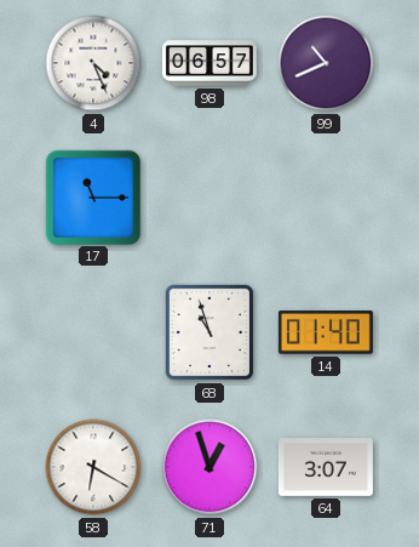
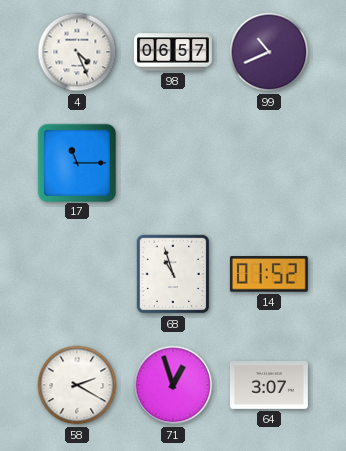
14: 01:40 -> 01:52
58: 6:20 -> 2:20
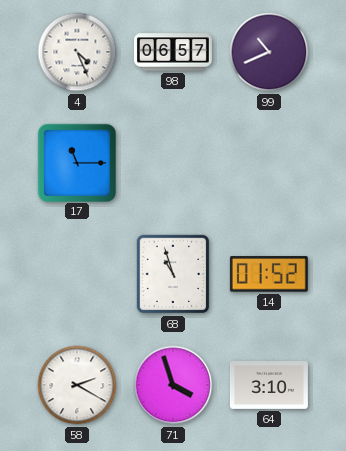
71: 12:57 -> 3:57
64: 3:07 -> 3:10
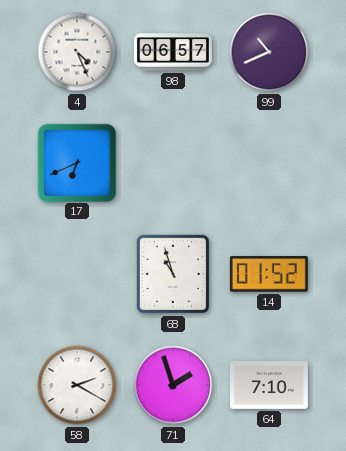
17: 11:15 -> 6:41
71: 3:57 -> 1:57
64: 3:10 -> 7:10
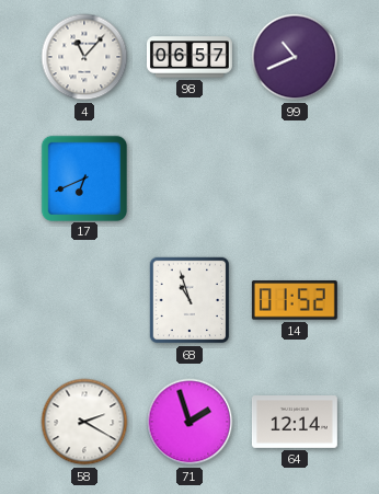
4: 4:26 -> 11:07
64: 7:10 -> 12:14
